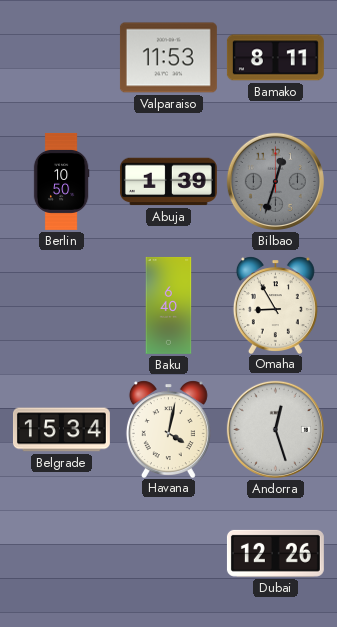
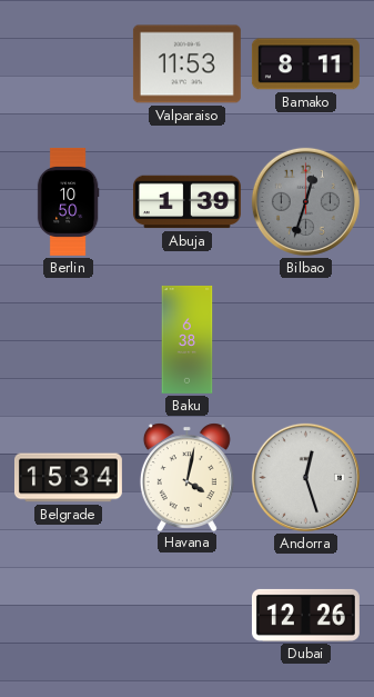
Baku: 6:40 -> 6:38
Omaha: 8:55 -> none
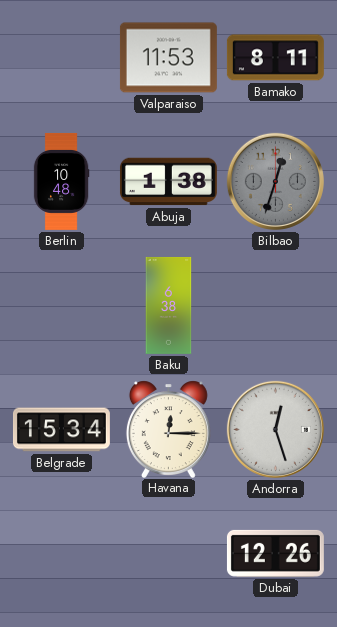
Berlin: 10:50 -> 10:48
Abuja: 1:39 -> 1:38
Havana: 4:02 -> 12:15
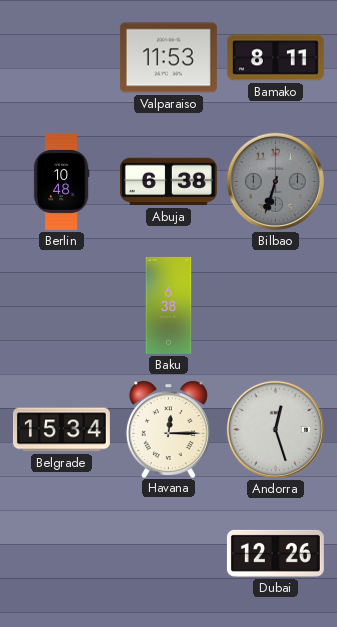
Abuja: 1:38 -> 6:38
Bilbao: 12:33 -> 6:33
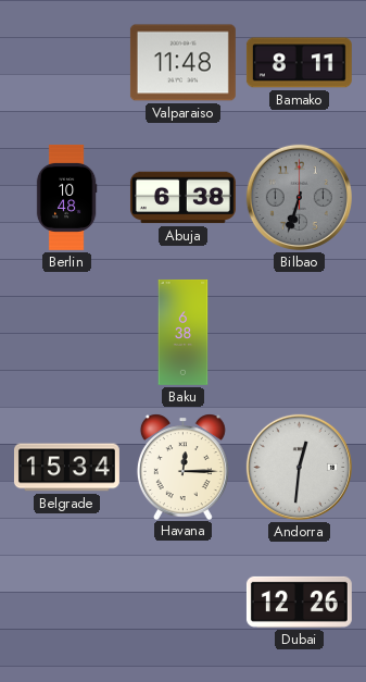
Valparaiso: 11:53 -> 11:48
Andorra: 12:27 -> 12:31
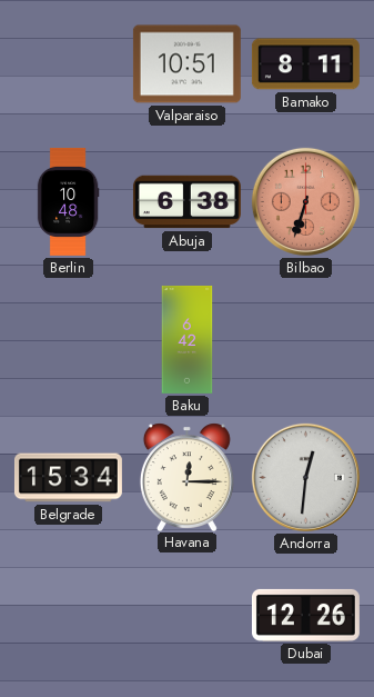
Valparaiso: 11:48 -> 10:51
Bilbao dial: grey -> salmon
Baku: 6:38 -> 6:42
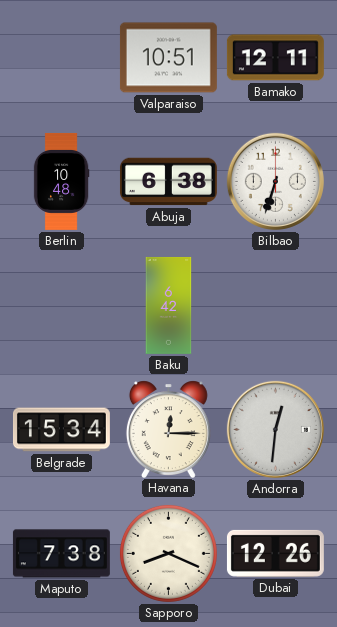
Bamako: 8:11 -> 12:11
Bilbao dial: salmon -> white
Maputo: none -> 7:38
Sapporo: none -> 8:19
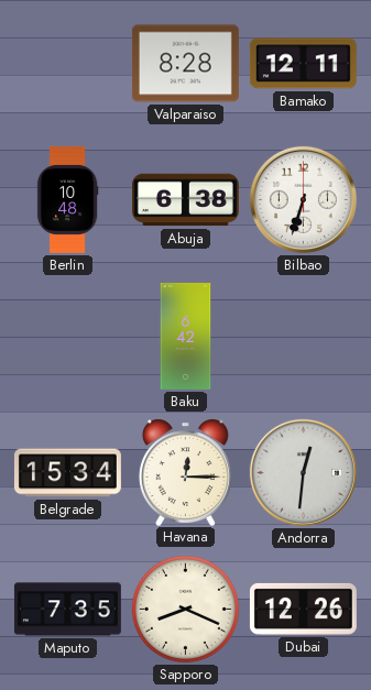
Valparaiso: 10:51 -> 8:28
Maputo: 7:38 -> 7:35
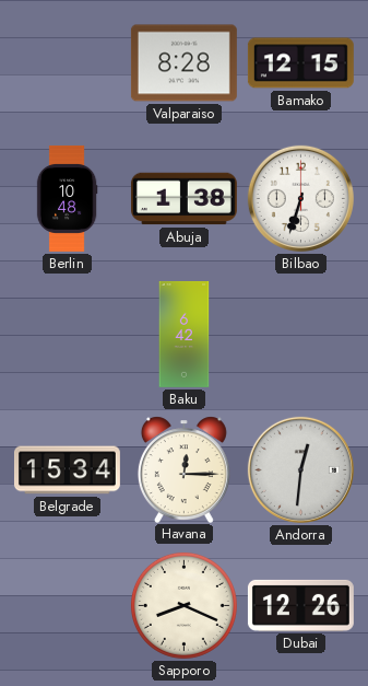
Bamako: 12:11 -> 12:15
Abuja: 6:38 -> 1:38
Maputo: 7:35 -> none
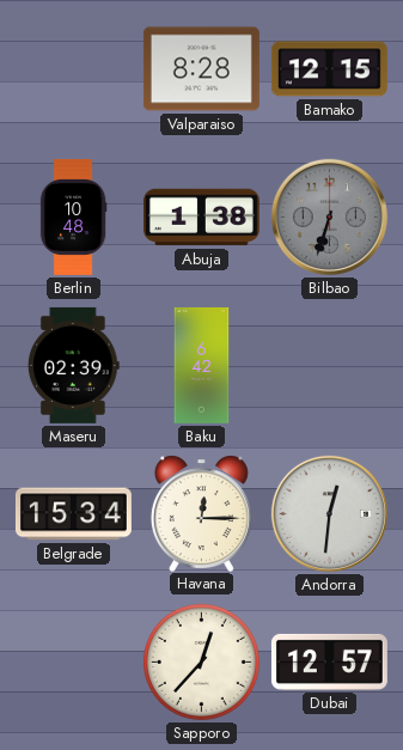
Bilbao dial: white -> grey
Maseru: none -> 02:39
Sapporo: 8:19 -> 12:37
Dubai: 12:26 -> 12:57
